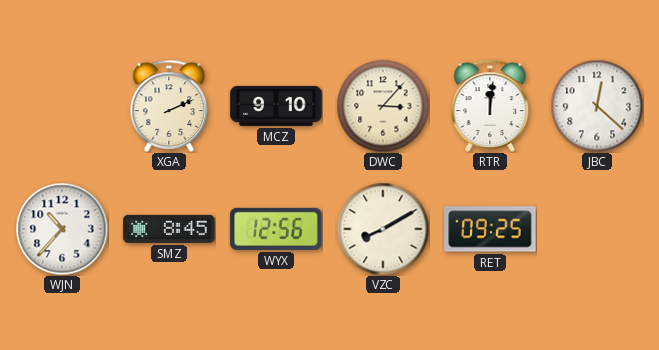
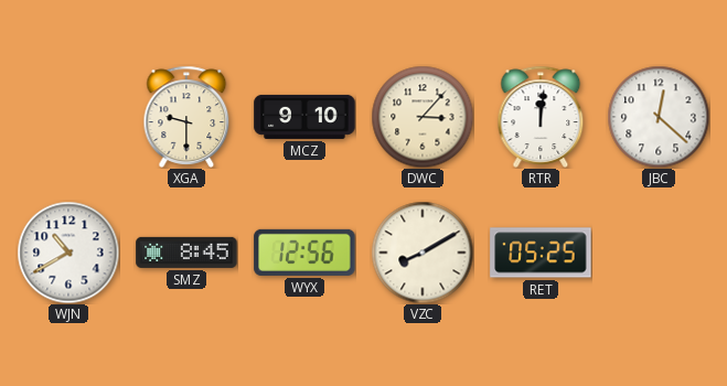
XGA: 2:11 -> 9:30
WJN: 10:37 -> 10:40
RET: 09:25 -> 05:25
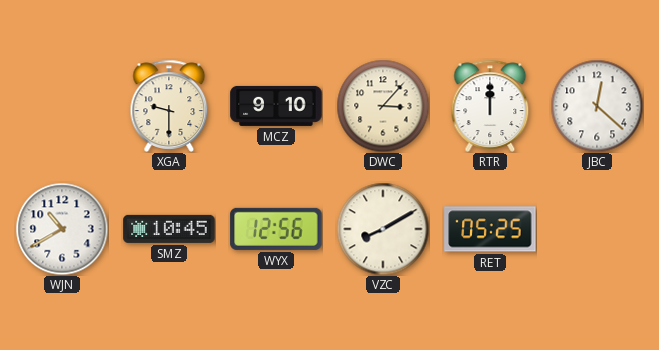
RTR: 12:01 -> 12:00
SMZ: 8:45 -> 10:45
